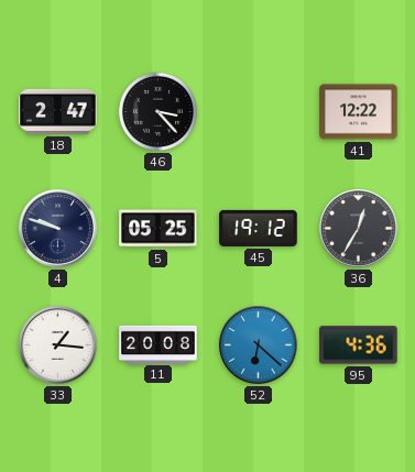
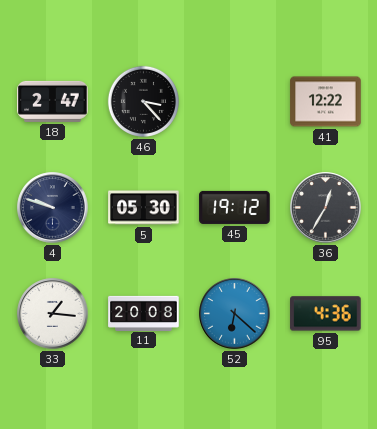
5: 05:25 -> 05:30
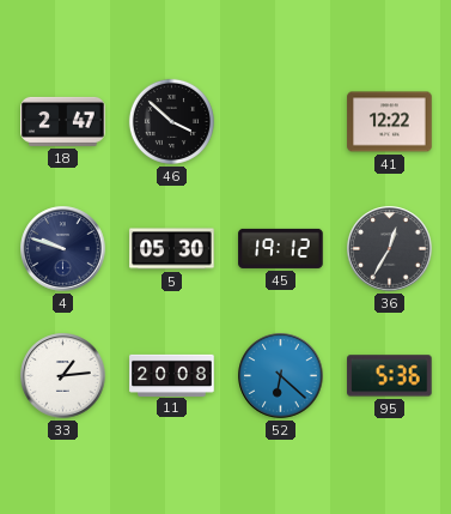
46: 3:23 -> 3:52
33: 1:16 -> 1:14
95: 4:36 -> 5:36
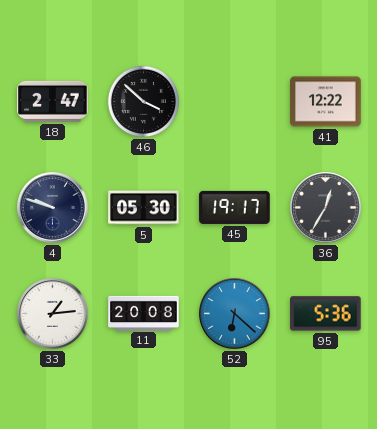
45: 19:12 -> 19:17
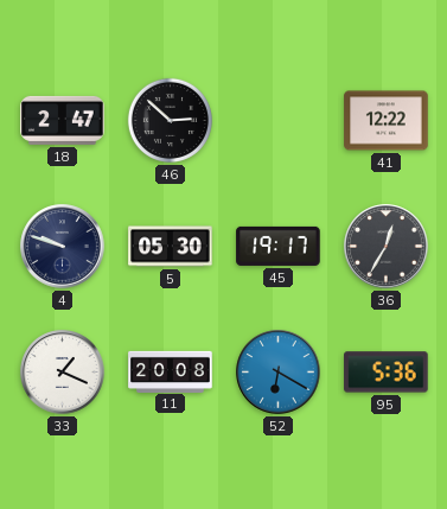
46: 3:52 -> 2:52
33: 1:14 -> 1:19
52: 6:22 -> 6:20
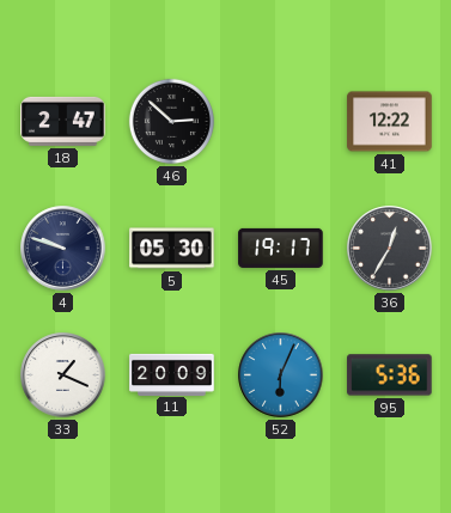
11: 20:08 -> 20:09
52: 6:20 -> 6:04
